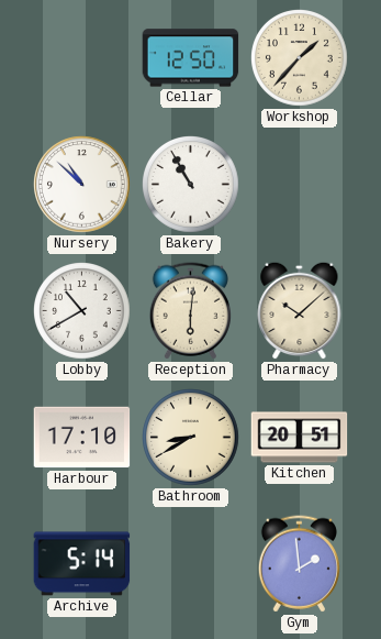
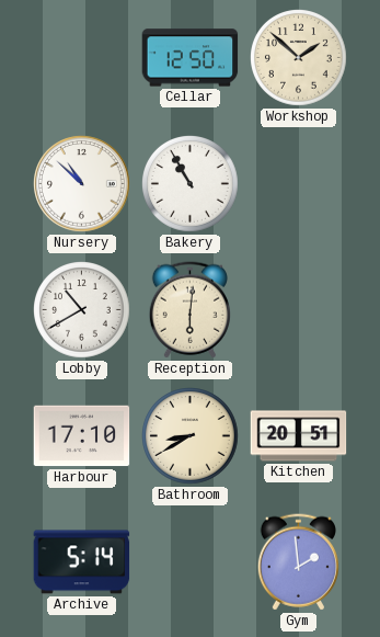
Workshop: 1:37 -> 1:52
Pharmacy: 10:08 -> none
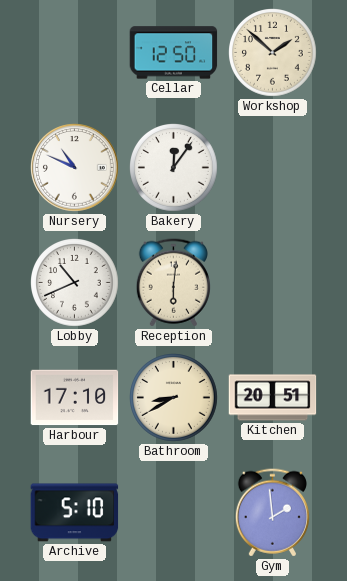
Nursery: 10:52 -> 10:49
Bakery: 10:55 -> 12:06
Lobby: 10:40 -> 10:41
Archive: 5:14 -> 5:10
